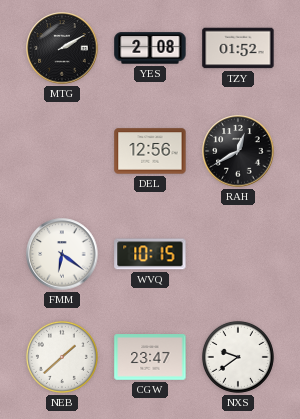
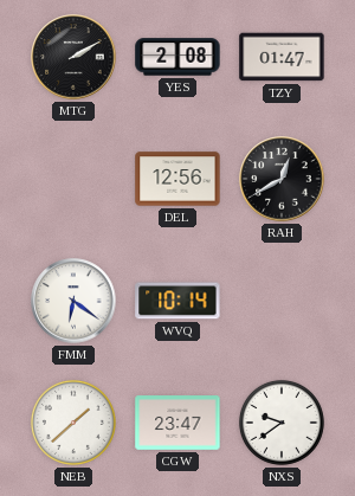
TZY: 01:52 -> 01:47
WVQ: 10:15 -> 10:14
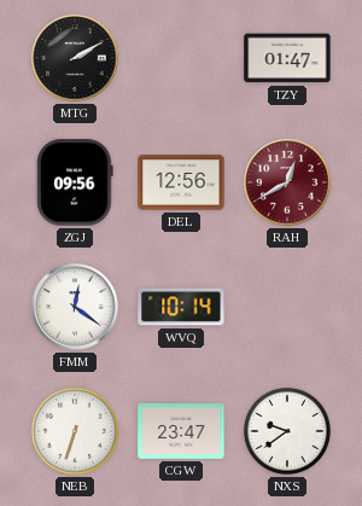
YES: 2:08 -> none
ZGJ: none -> 09:56
RAH dial: black -> burgundy
FMM: 6:21 -> 12:21
NEB: 1:38 -> 6:33
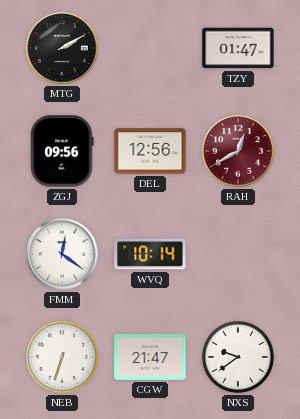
CGW: 23:47 -> 21:47
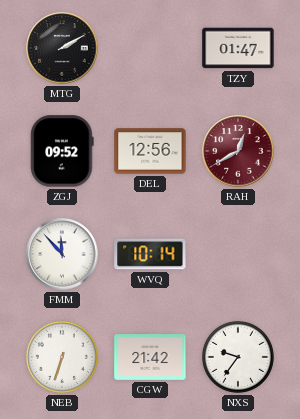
ZGJ: 09:56 -> 09:52
FMM: 12:21 -> 11:53
CGW: 21:47 -> 21:42
NXS: 9:39 -> 9:36
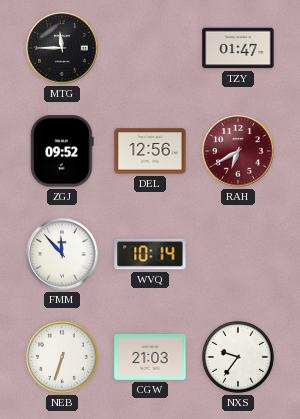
MTG: 2:10 -> 11:45
RAH: 12:40 -> 6:40
CGW: 21:42 -> 21:03
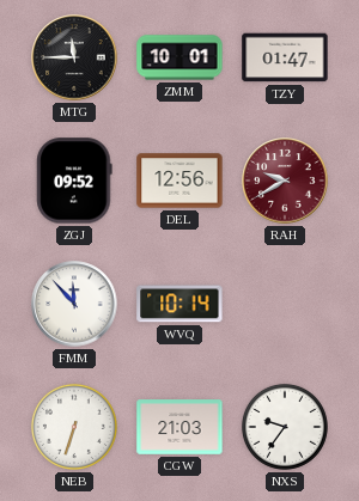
ZMM: none -> 10:01
RAH: 6:40 -> 9:40
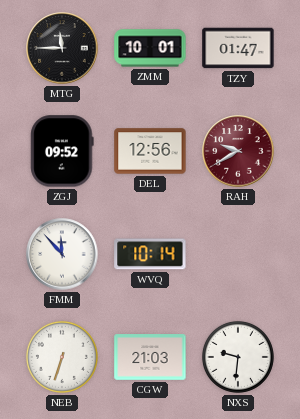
NXS: 9:36 -> 9:31
